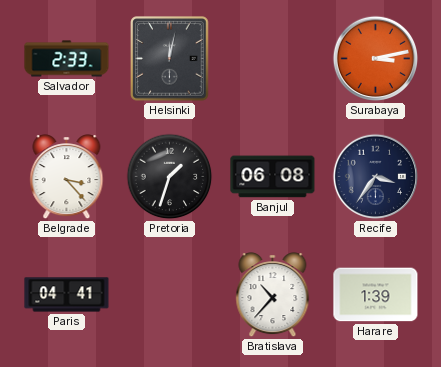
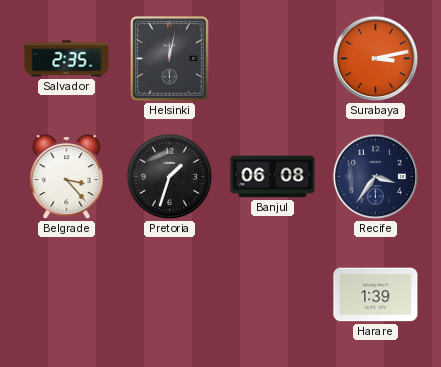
Salvador: 2:33 -> 2:35
Paris: 04:41 -> none
Bratislava: 10:37 -> none
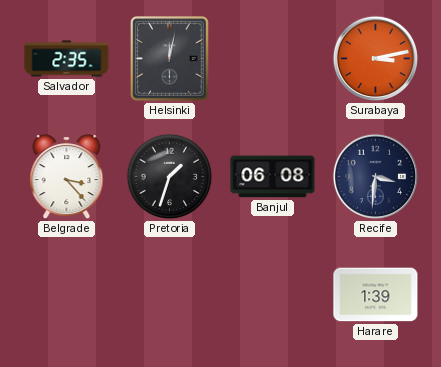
Recife: 3:36 -> 3:31
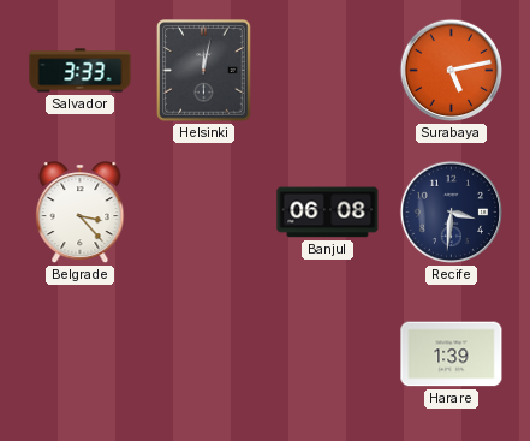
Salvador: 2:35 -> 3:33
Surabaya: 3:13 -> 5:13
Pretoria: 1:33 -> none
